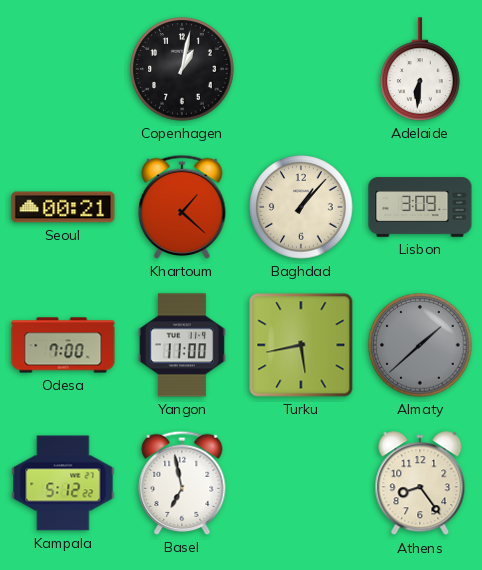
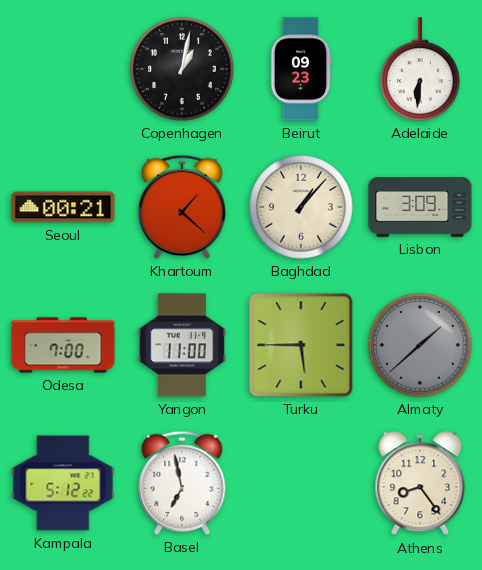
Beirut: none -> 09:23
Turku: 5:43 -> 5:45
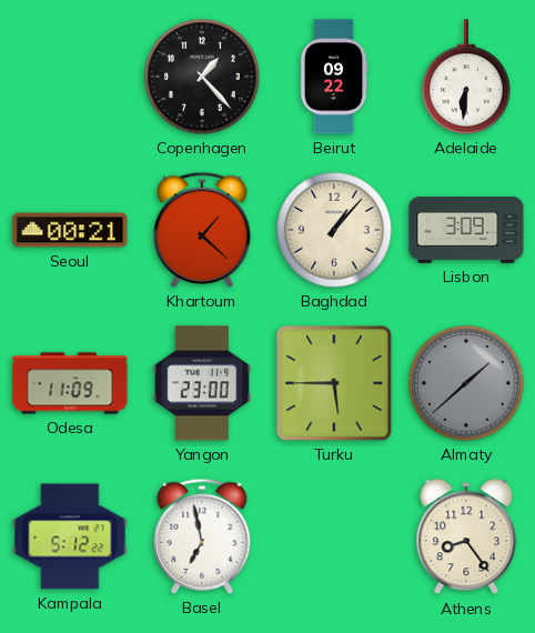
Copenhagen: 1:02 -> 1:23
Beirut: 09:23 -> 09:22
Odesa: 7:00 -> 11:09
Yangon: 11:00 -> 23:00
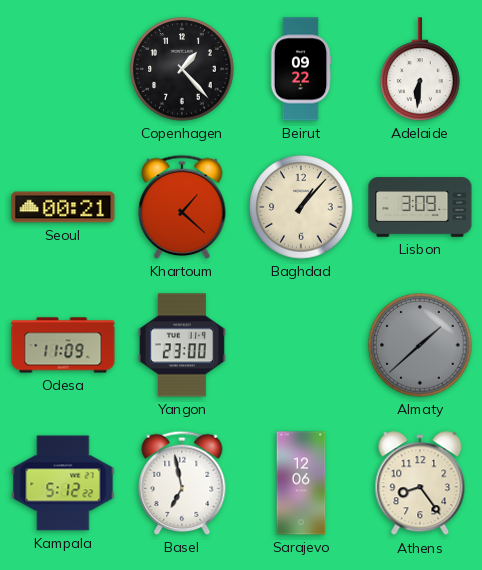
Turku: 5:45 -> none
Sarajevo: none -> 12:06
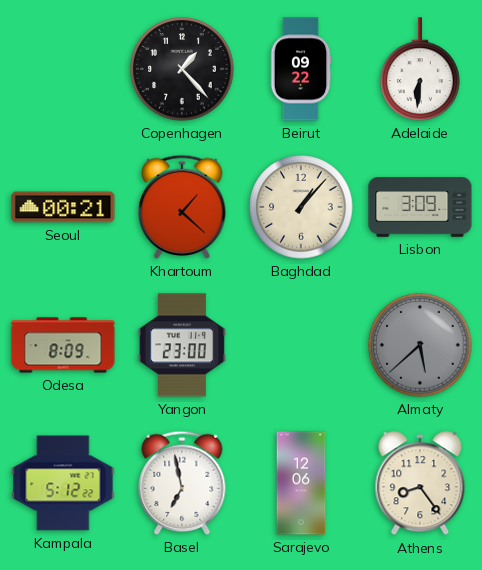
Odesa: 11:09 -> 8:09
Almaty: 1:38 -> 5:38
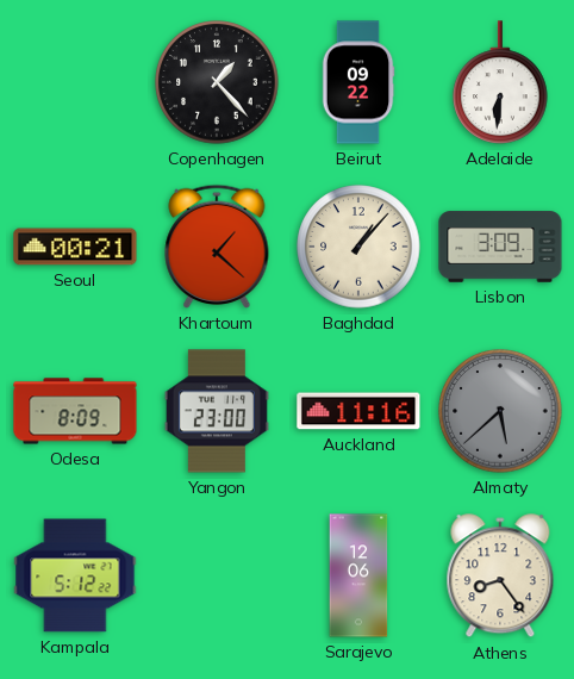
Auckland: none -> 11:16
Basel: 6:58 -> none
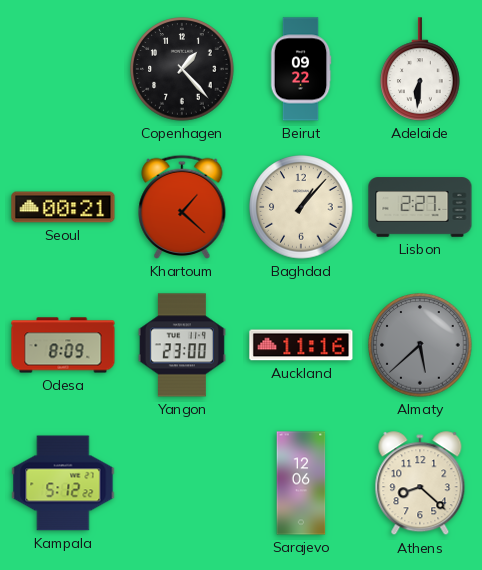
Lisbon: 3:09 -> 2:27
Athens: 8:24 -> 8:22
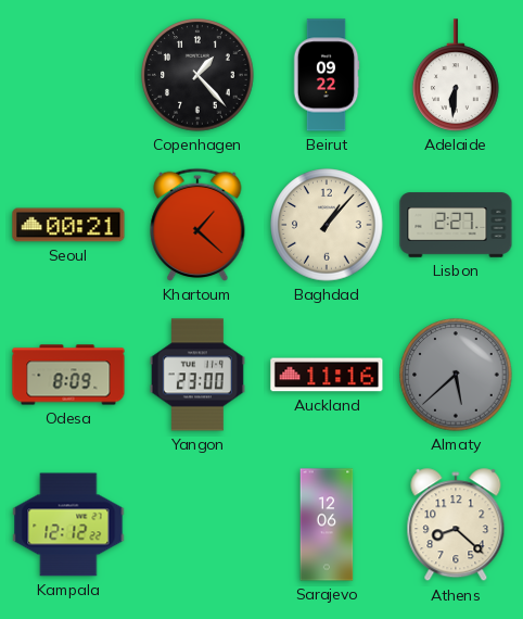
Kampala: 5:12 -> 12:12
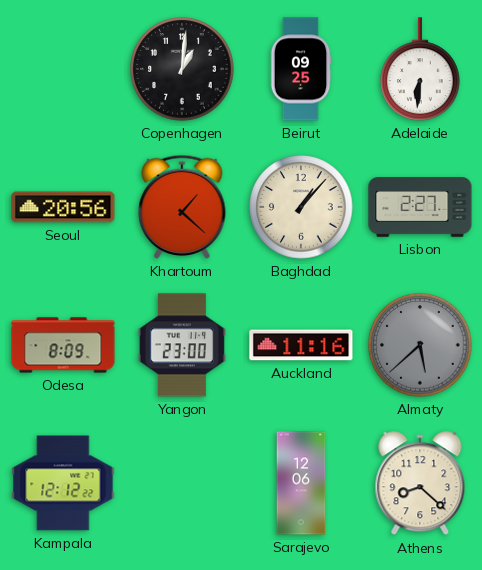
Copenhagen: 1:23 -> 1:01
Beirut: 09:22 -> 09:25
Seoul: 00:21 -> 20:56
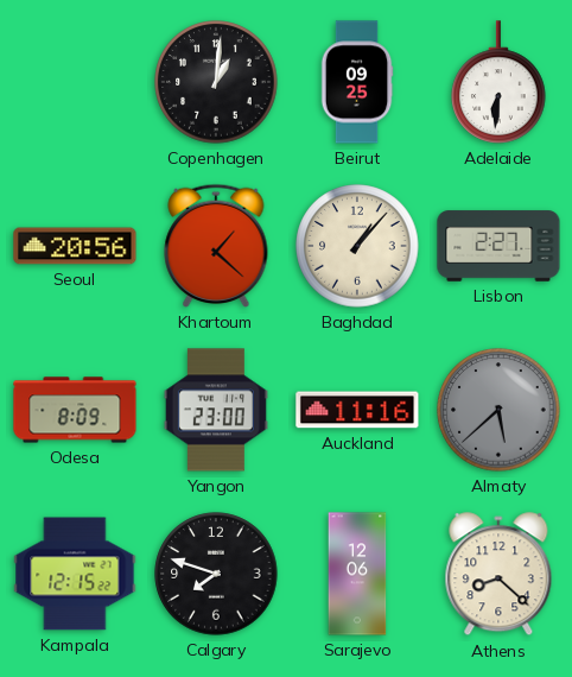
Kampala: 12:12 -> 12:15
Calgary: none -> 7:48
